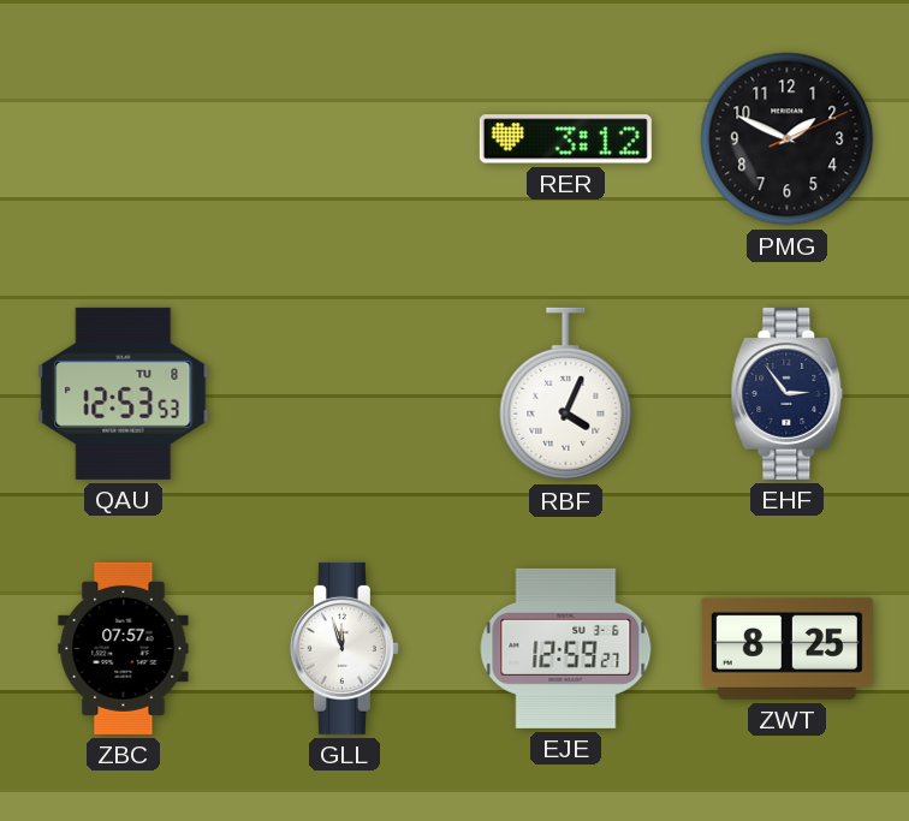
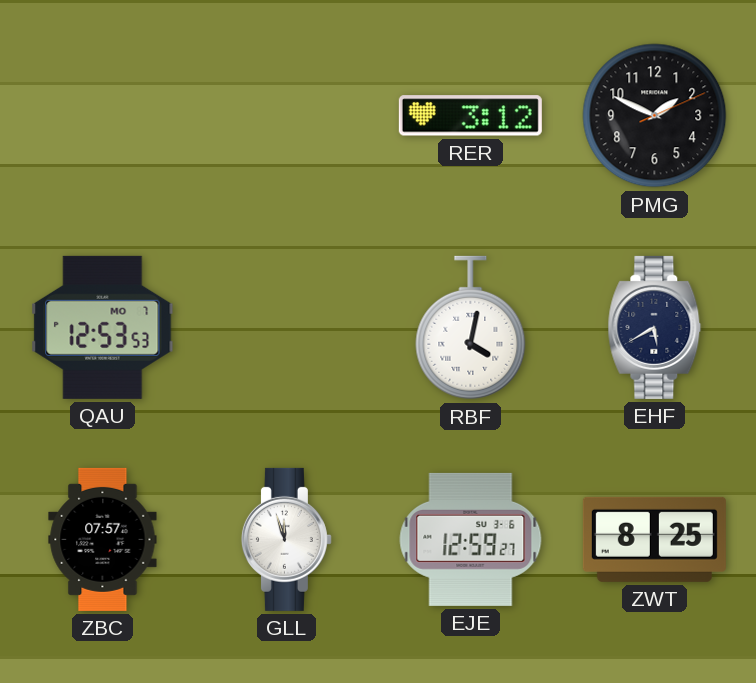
QAU date: TU 8 -> MO 7
RBF: 4:04 -> 4:02
EHF: 2:54 -> 5:40
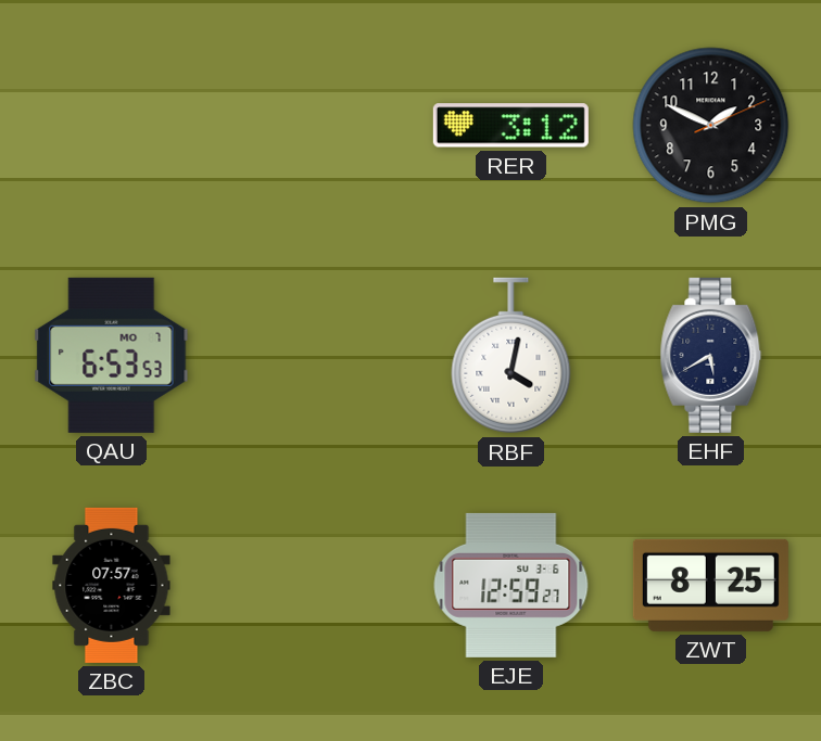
QAU: 12:53 -> 6:53
GLL: 11:57 -> none
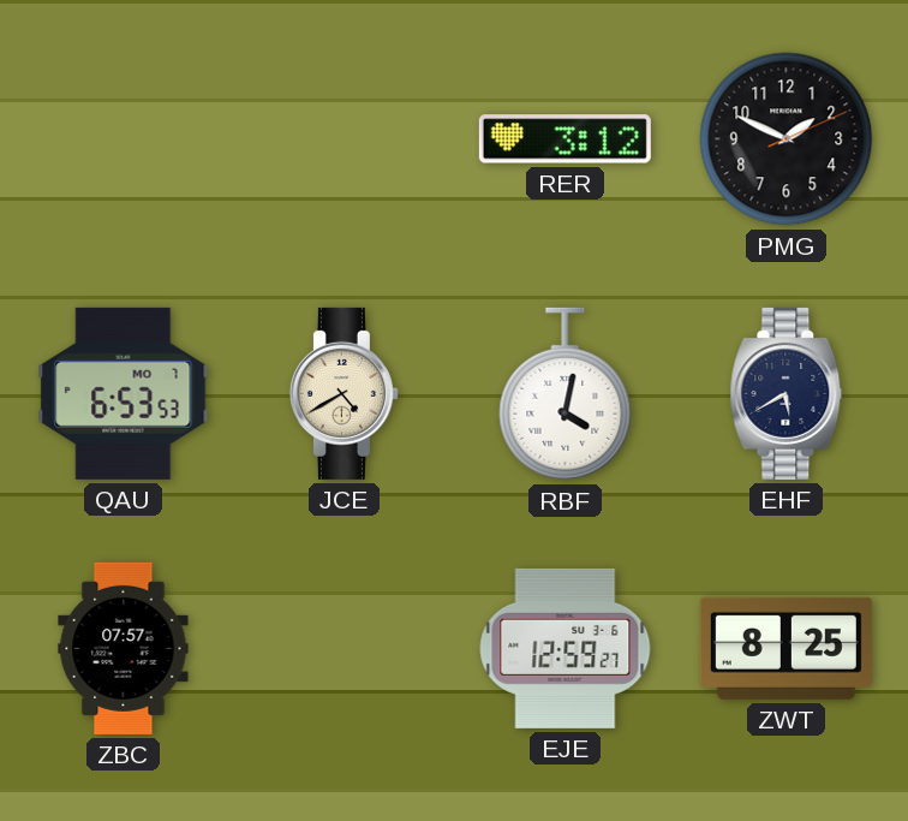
JCE: none -> 4:40
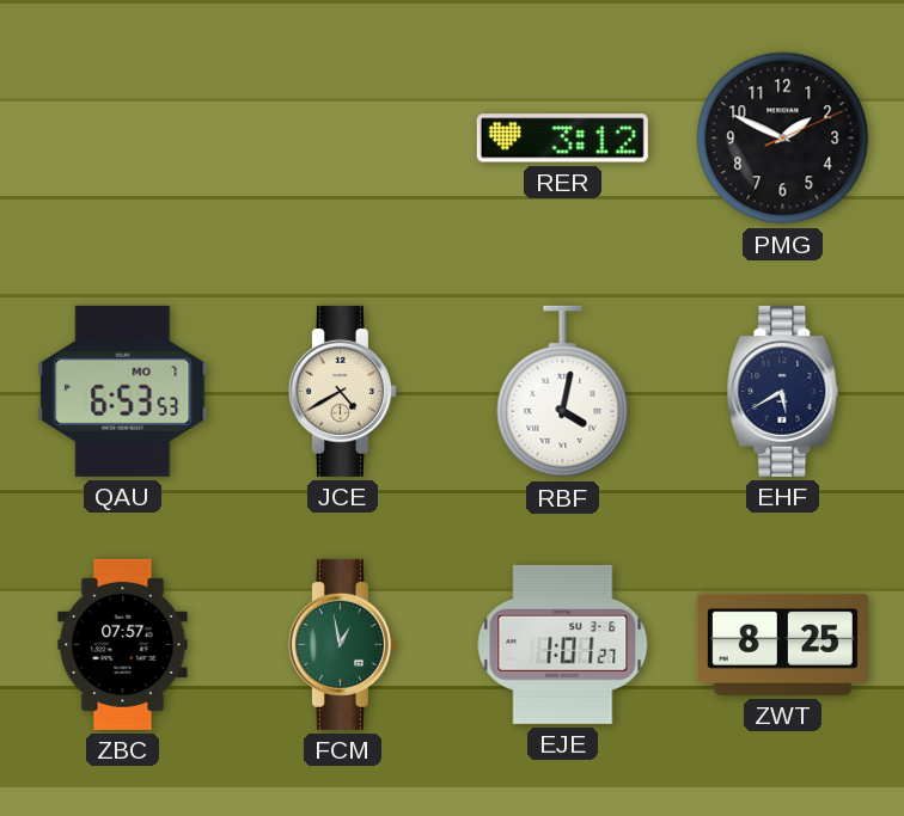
FCM: none -> 12:58
EJE: 12:59 -> 1:01
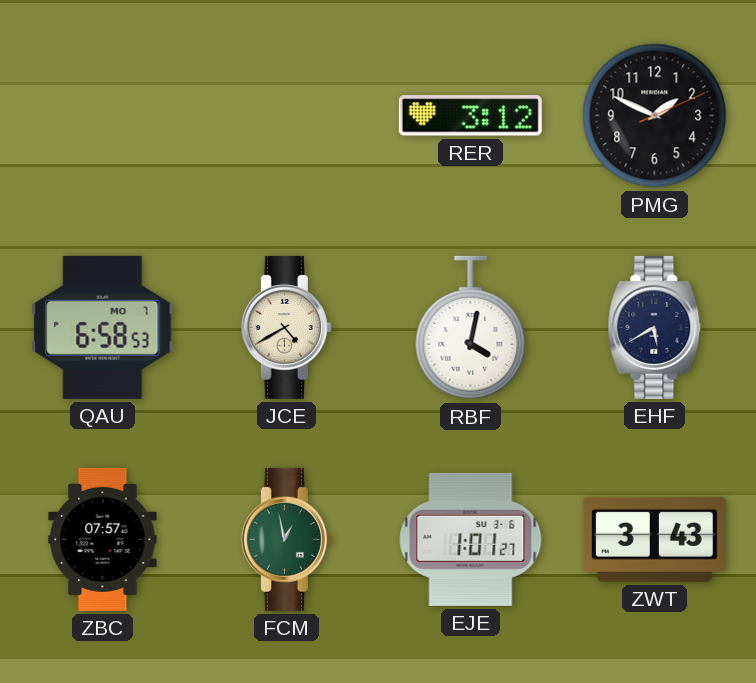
QAU: 6:53 -> 6:58
ZWT: 8:25 -> 3:43
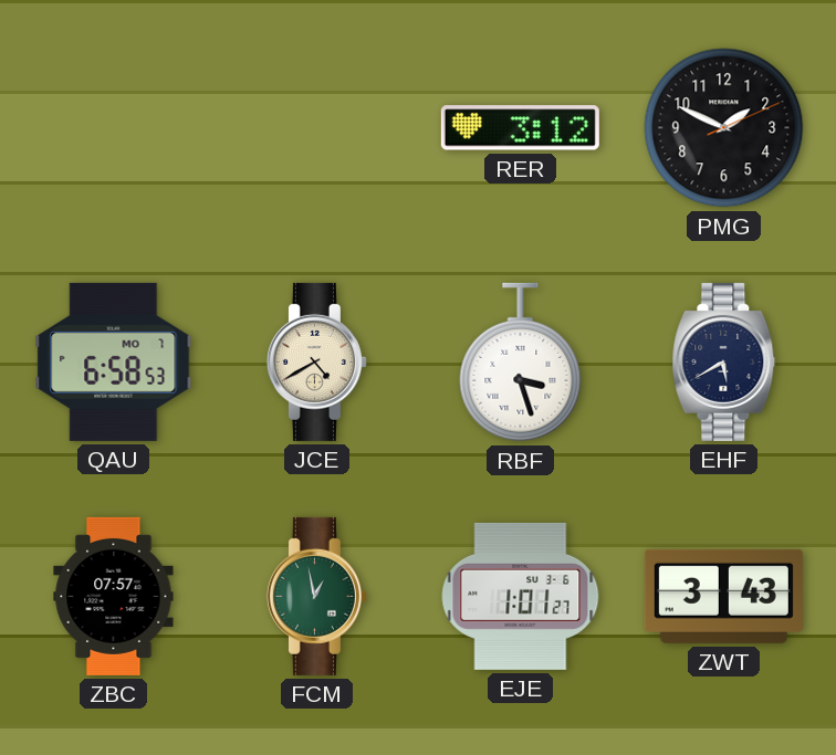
RBF: 4:02 -> 3:27
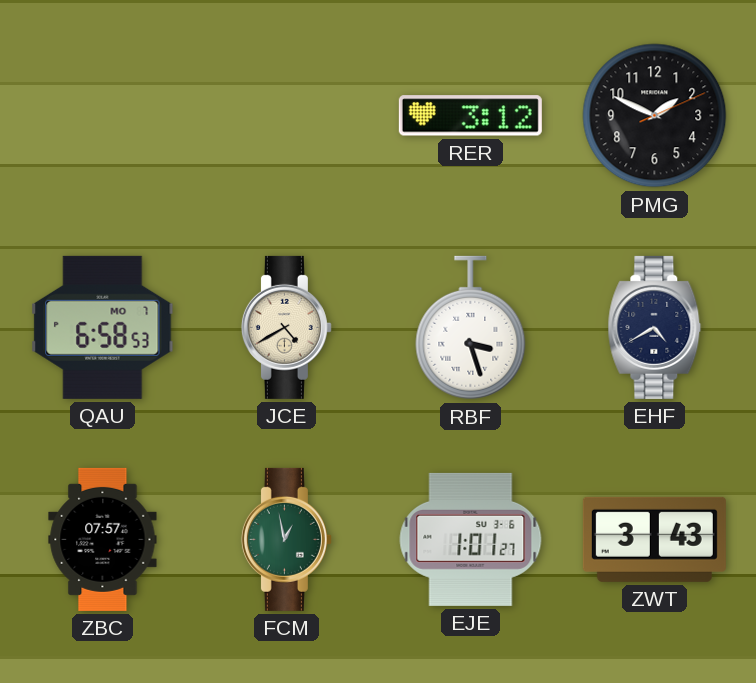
EHF: 5:40 -> 4:40
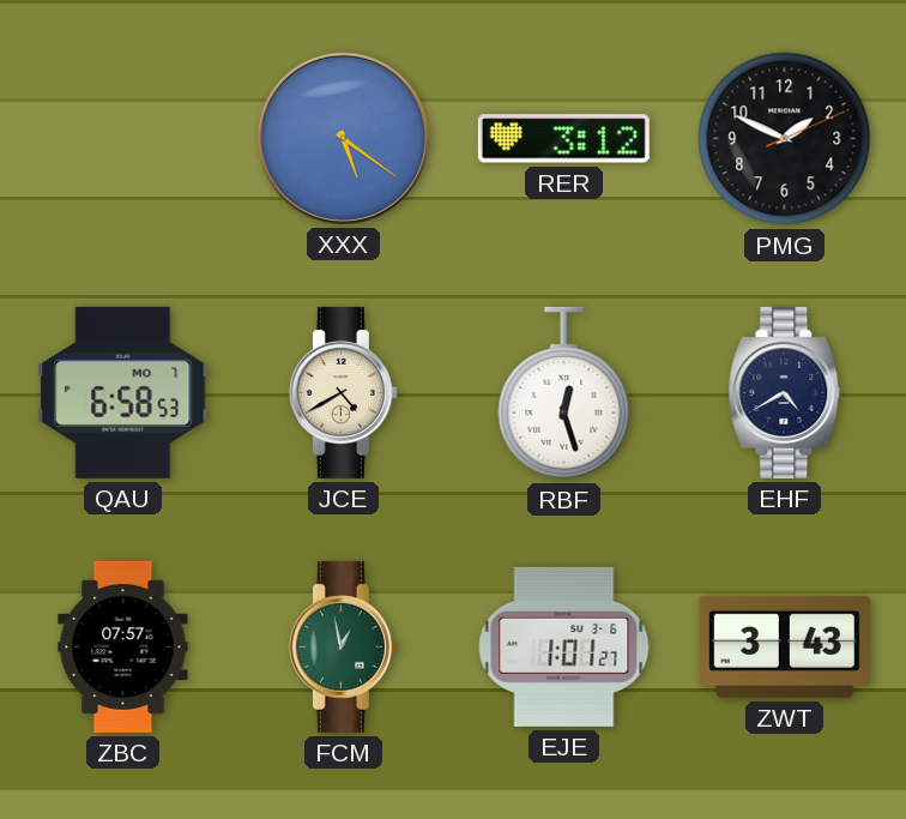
XXX: none -> 5:21
RBF: 3:27 -> 12:27
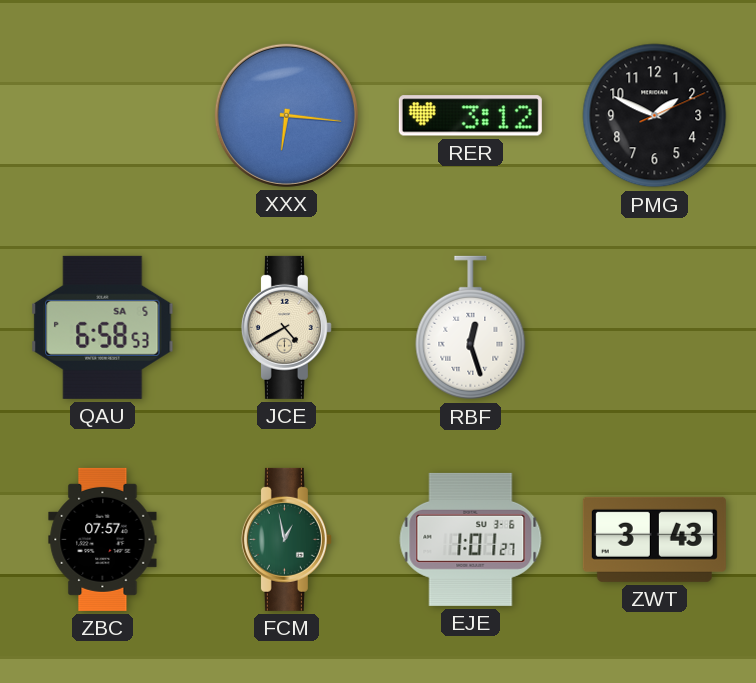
XXX: 5:21 -> 6:16
QAU date: MO 7 -> SA 5
EHF: 4:40 -> none
